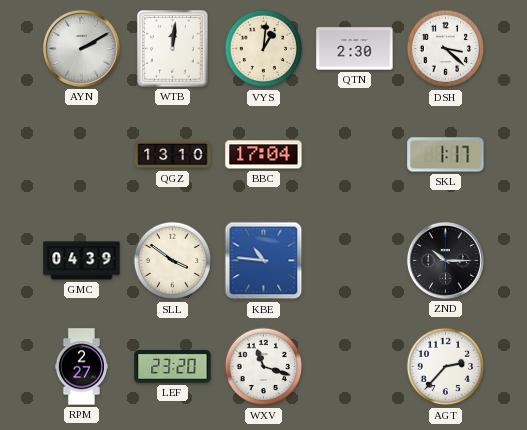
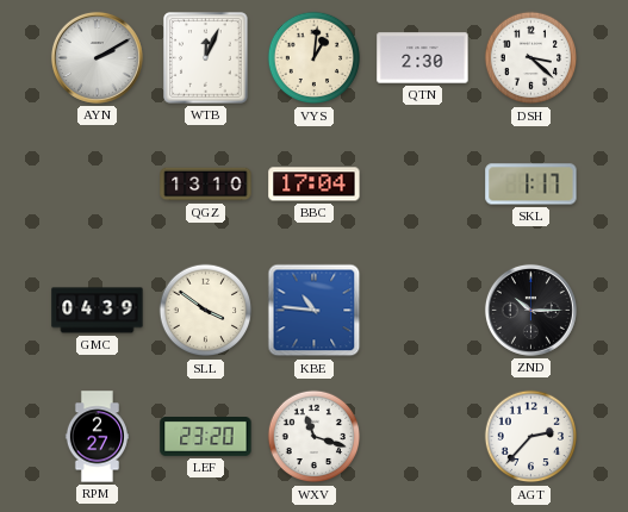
WTB: 12:01 -> 12:04
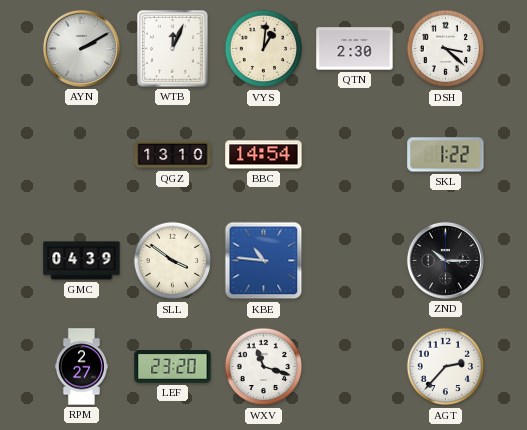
BBC: 17:04 -> 14:54
SKL: 1:17 -> 1:22
